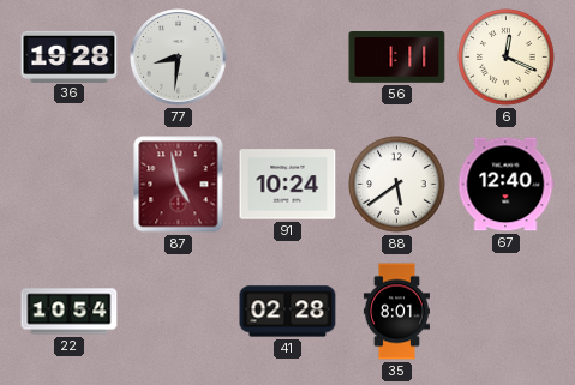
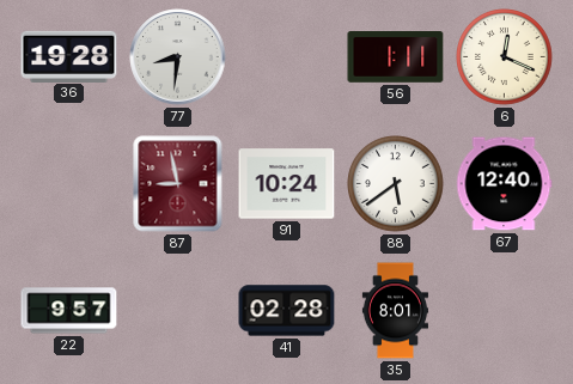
87: 4:58 -> 8:58
22: 10:54 -> 9:57
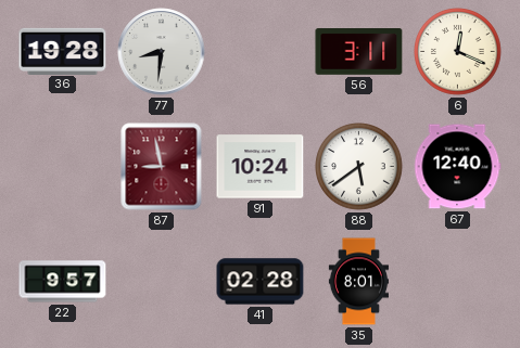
56: 1:11 -> 3:11
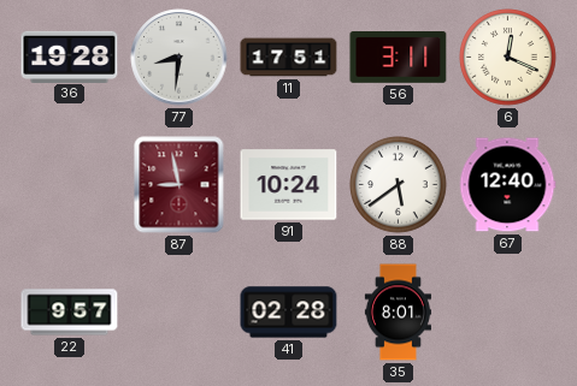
11: none -> 17:51
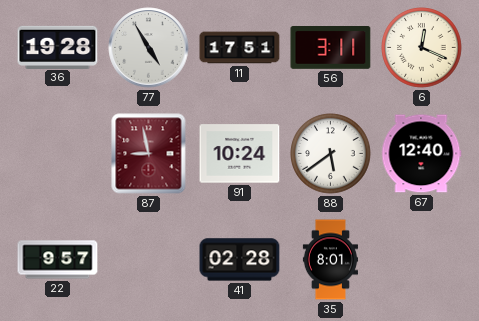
77: 8:31 -> 4:55
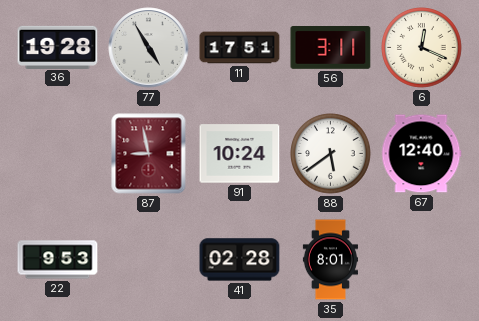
22: 9:57 -> 9:53
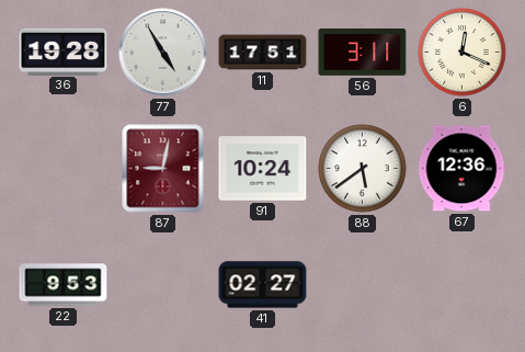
87: 8:58 -> 9:02
67: 12:40 -> 12:36
41: 02:28 -> 02:27
35: 8:01 -> none
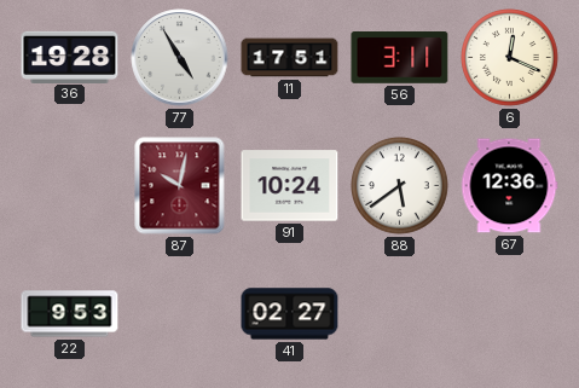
87: 9:02 -> 10:02
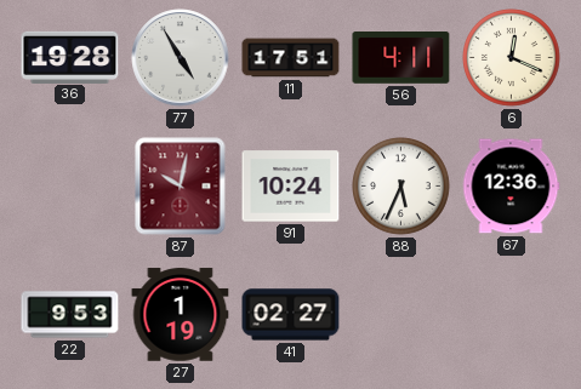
56: 3:11 -> 4:11
88: 5:39 -> 5:34
27: none -> 1:19
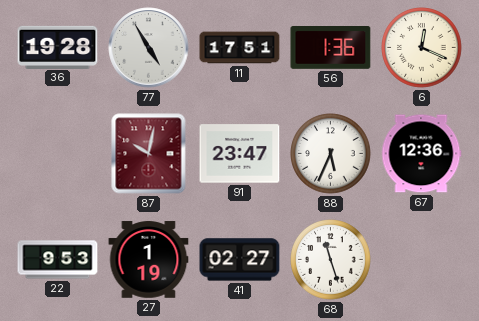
56: 4:11 -> 1:36
91: 10:24 -> 23:47
68: none -> 11:27
